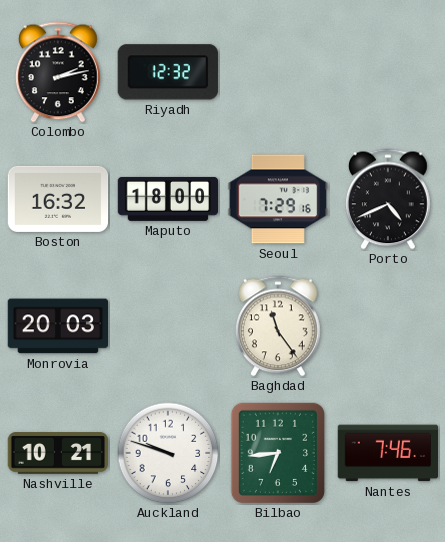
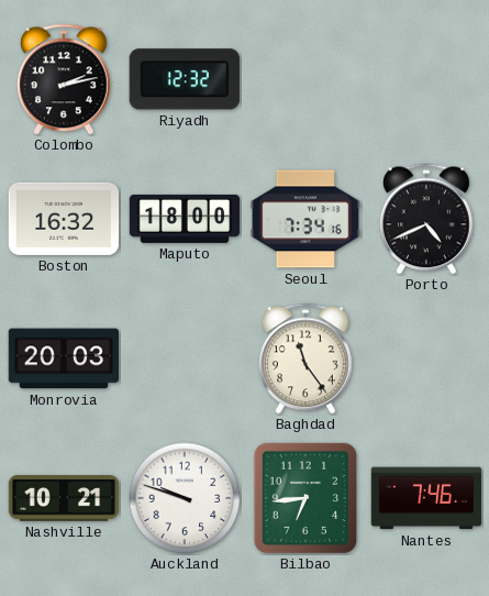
Seoul: 7:29 -> 7:34
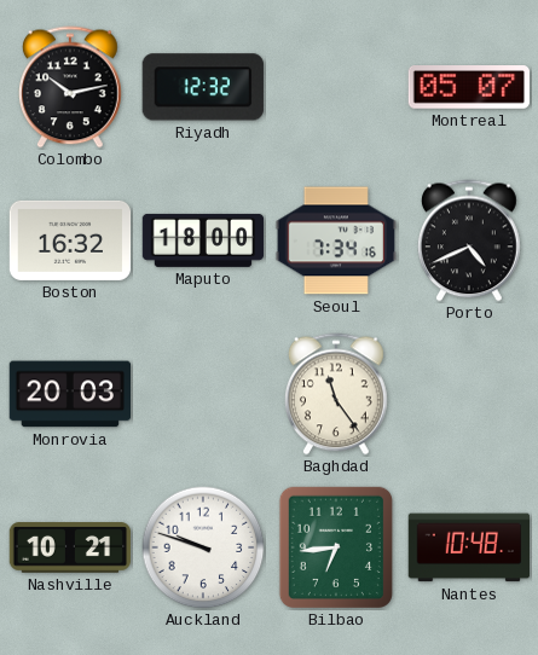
Colombo: 2:13 -> 10:13
Montreal: none -> 05:07
Nantes: 7:46 -> 10:48
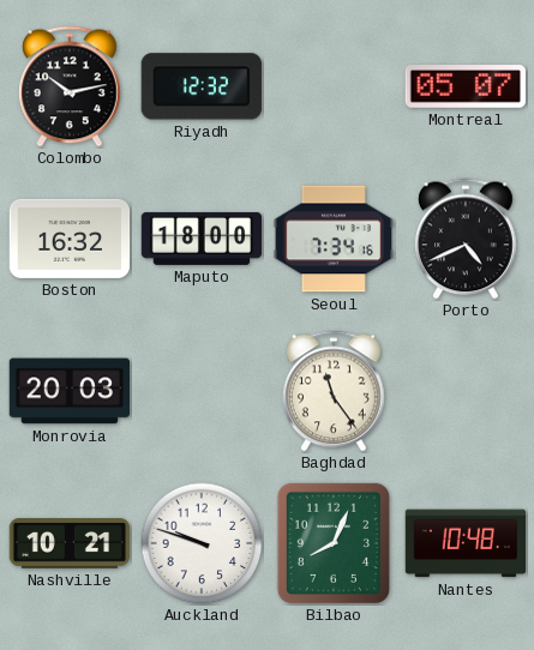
Bilbao: 6:44 -> 8:04
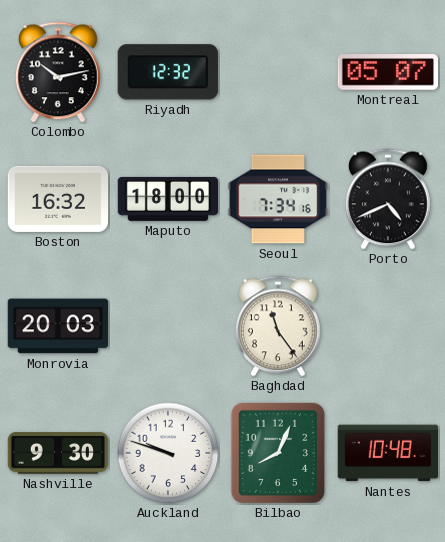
Nashville: 10:21 -> 9:30
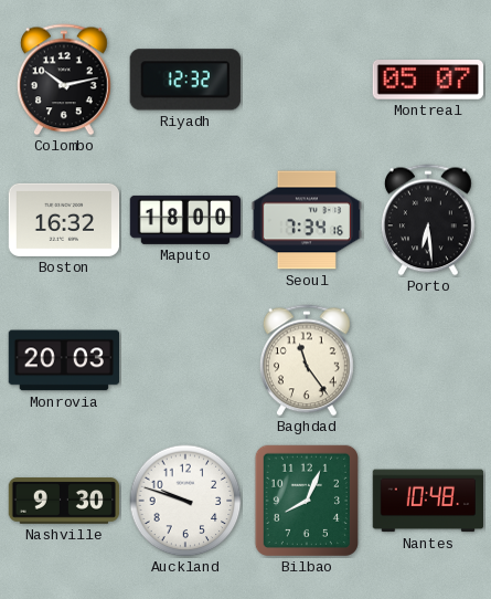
Porto: 4:41 -> 6:29
